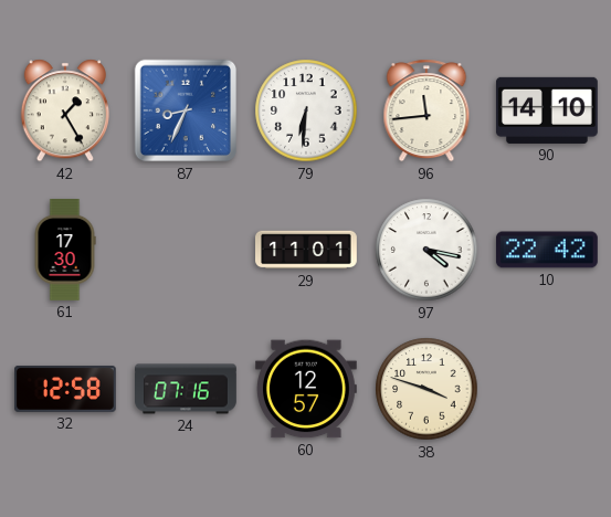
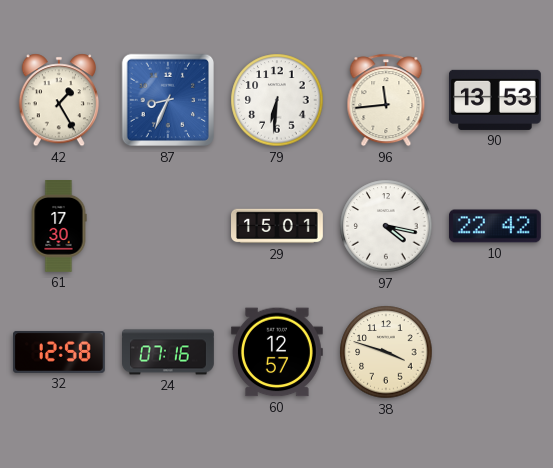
90: 14:10 -> 13:53
29: 11:01 -> 15:01
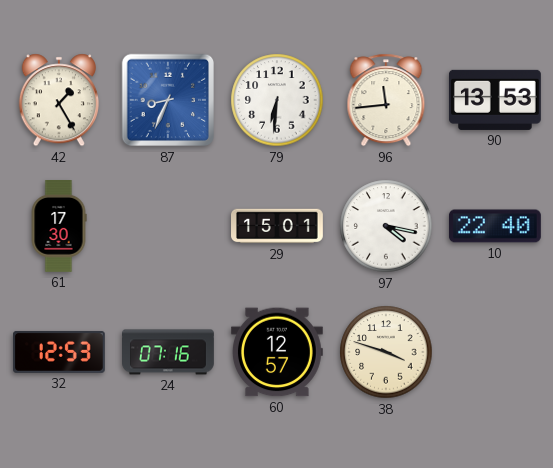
10: 22:42 -> 22:40
32: 12:58 -> 12:53
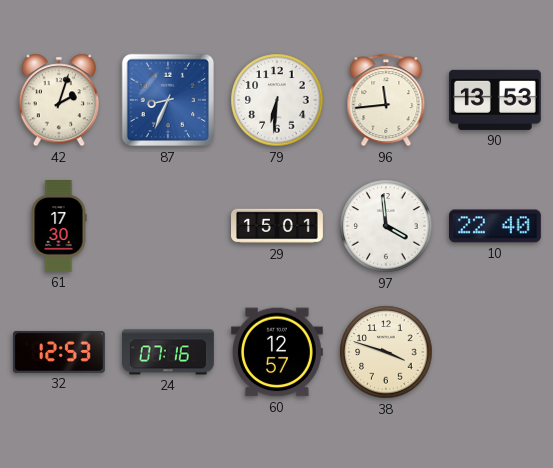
42: 1:25 -> 2:03
97: 4:17 -> 3:59
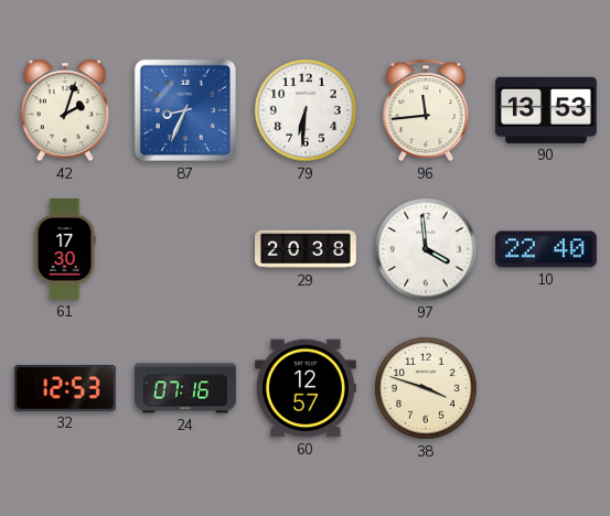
29: 15:01 -> 20:38
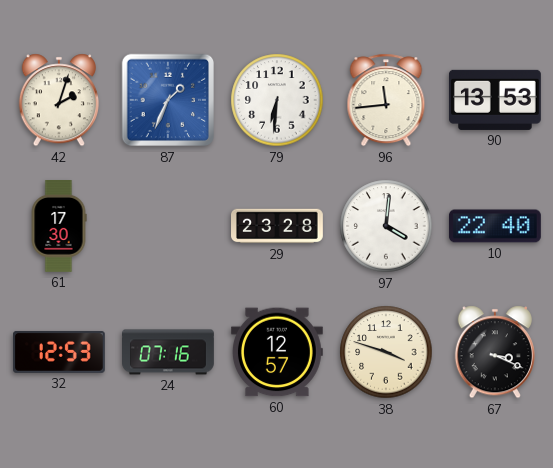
87: 8:34 -> 1:34
29: 20:38 -> 23:28
97: 3:59 -> 4:01
67: none -> 3:19
